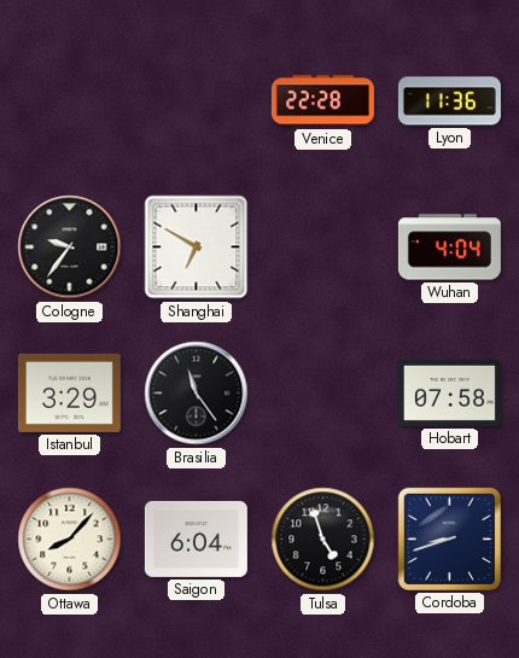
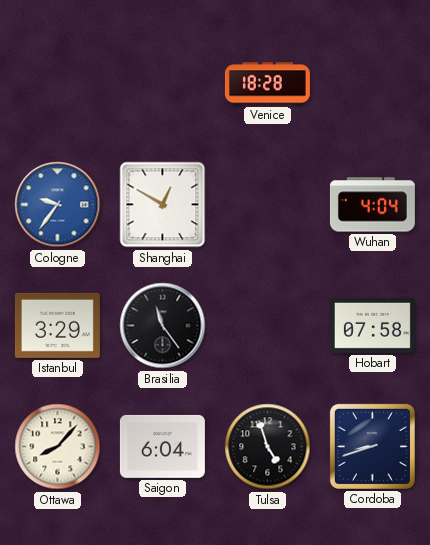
Venice: 22:28 -> 18:28
Lyon: 11:36 -> none
Cologne dial: black -> blue
Shanghai: 6:50 -> 12:50
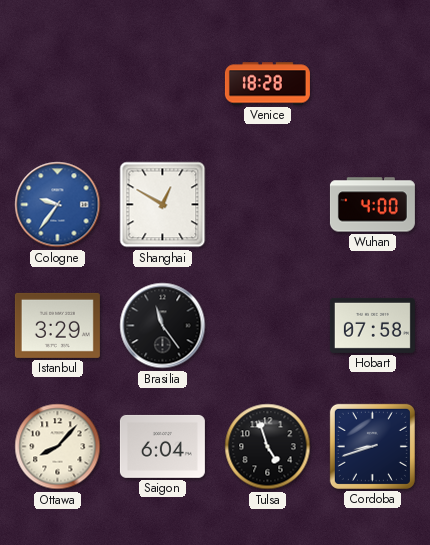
Wuhan: 4:04 -> 4:00
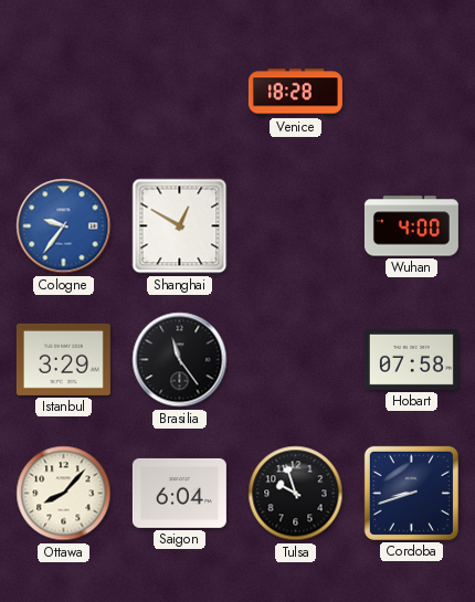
Tulsa: 4:57 -> 9:57
